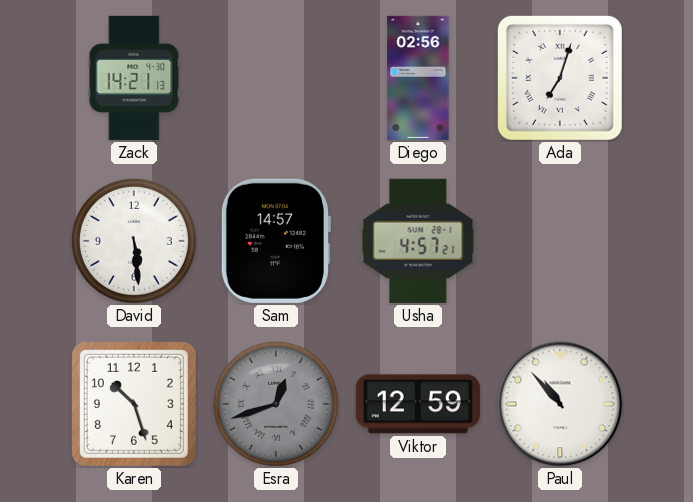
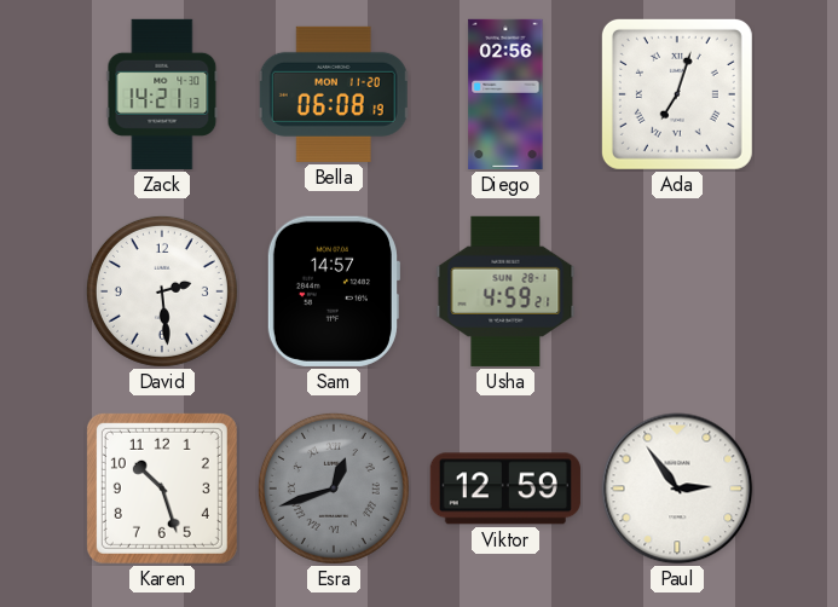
Bella: none -> 06:08
David: 5:29 -> 2:29
Usha: 4:57 -> 4:59
Paul: 10:53 -> 2:54
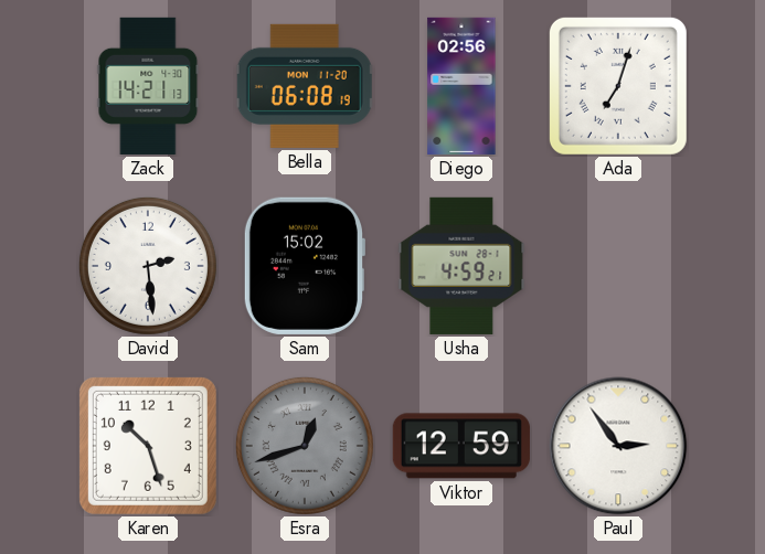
Sam: 14:57 -> 15:02
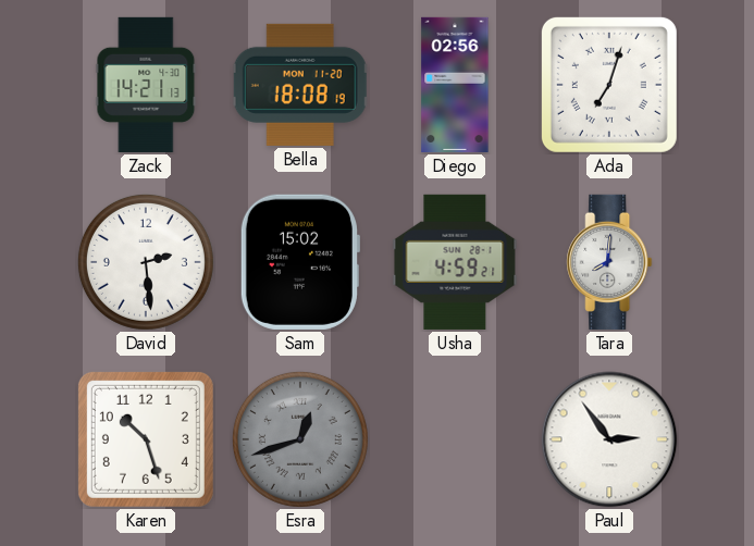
Bella: 06:08 -> 18:08
Tara: none -> 8:01
Viktor: 12:59 -> none
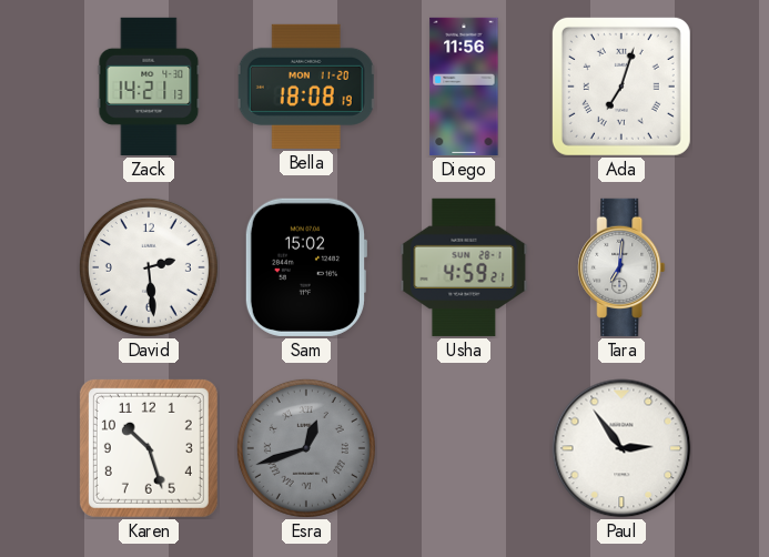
Diego: 02:56 -> 11:56
Tara: 8:01 -> 7:01
